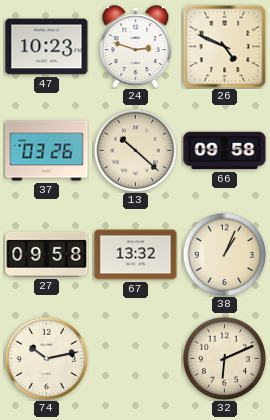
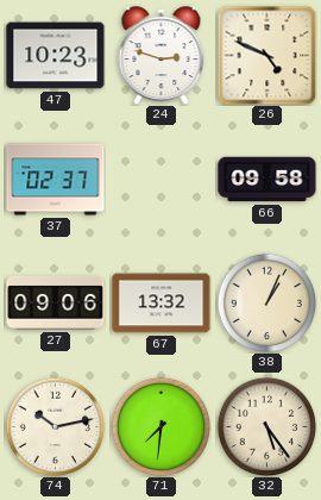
37: 03:26 -> 02:37
13: 10:22 -> none
27: 09:58 -> 09:06
71: none -> 7:31
32: 6:11 -> 5:24
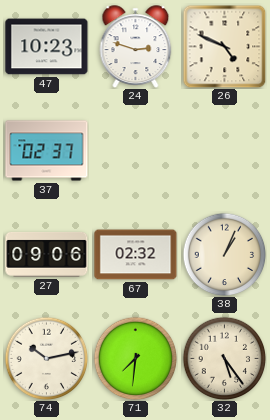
66: 09:58 -> none
67: 13:32 -> 02:32
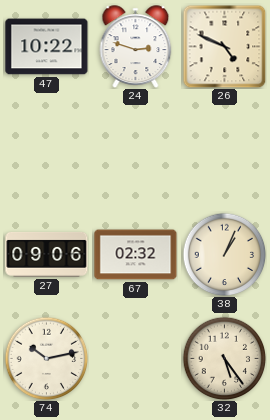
47: 10:23 -> 10:22
37: 02:37 -> none
71: 7:31 -> none
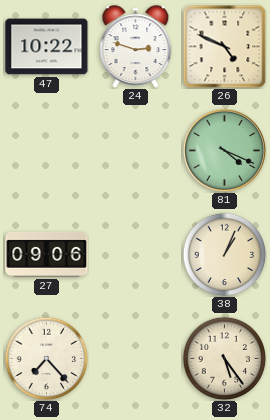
81: none -> 4:19
67: 02:32 -> none
74: 10:13 -> 7:23
